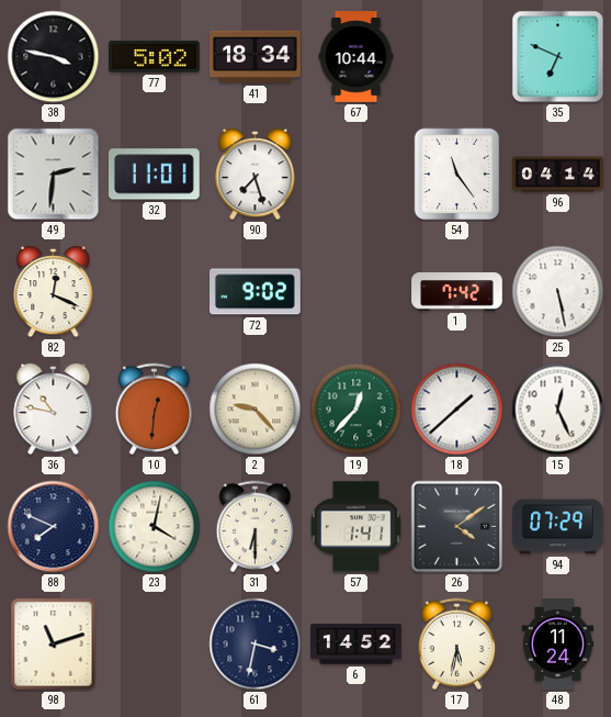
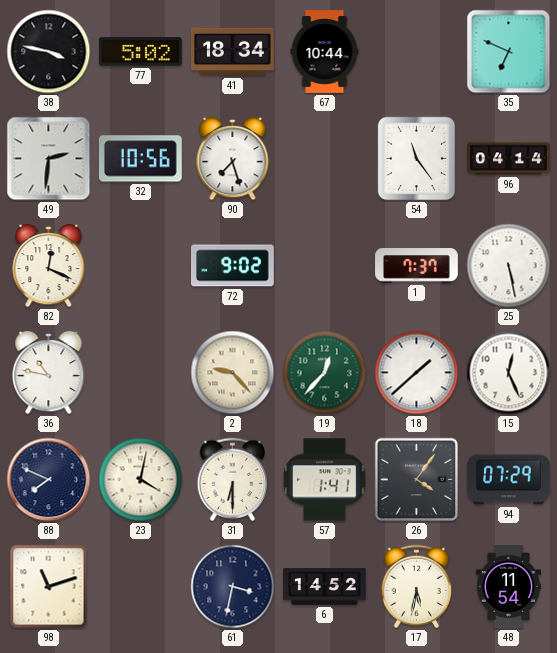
32: 11:01 -> 10:56
1: 7:42 -> 7:37
10: 12:31 -> none
26: 4:09 -> 4:06
48: 11:24 -> 11:54
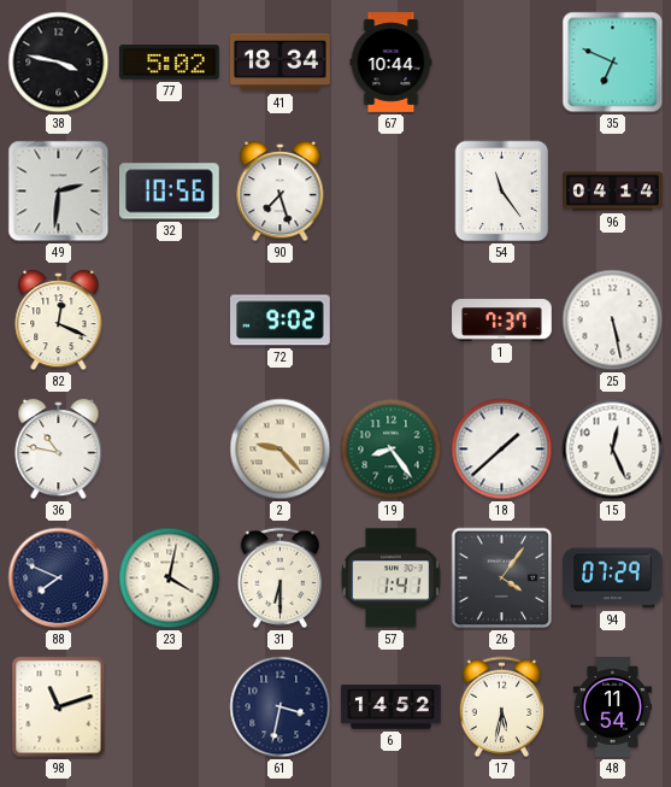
19: 12:37 -> 8:24
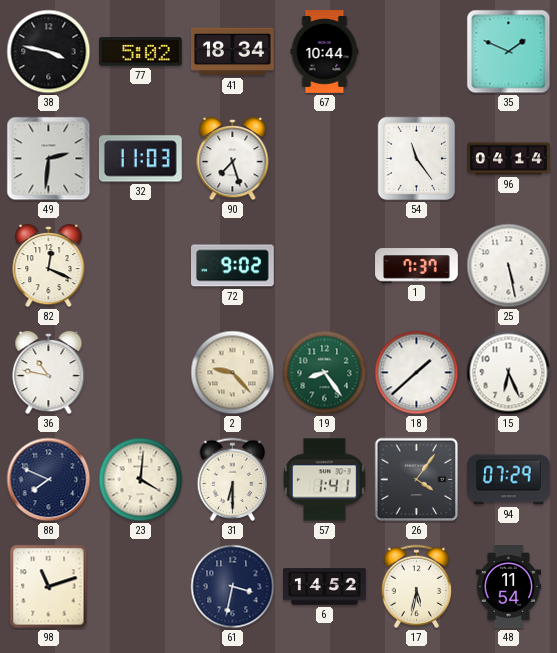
35: 6:49 -> 1:49
32: 10:56 -> 11:03
15: 12:26 -> 6:26
23: 4:02 -> 4:01
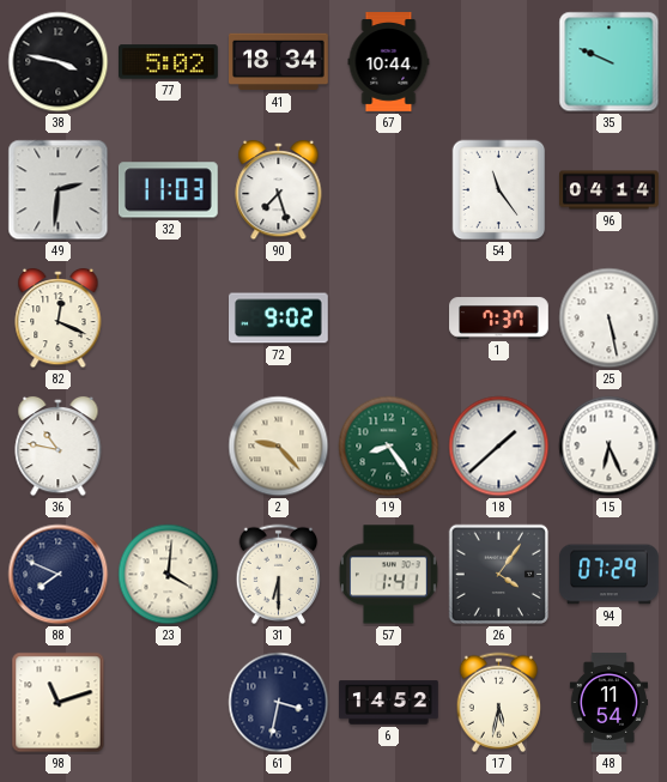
35: 1:49 -> 9:49
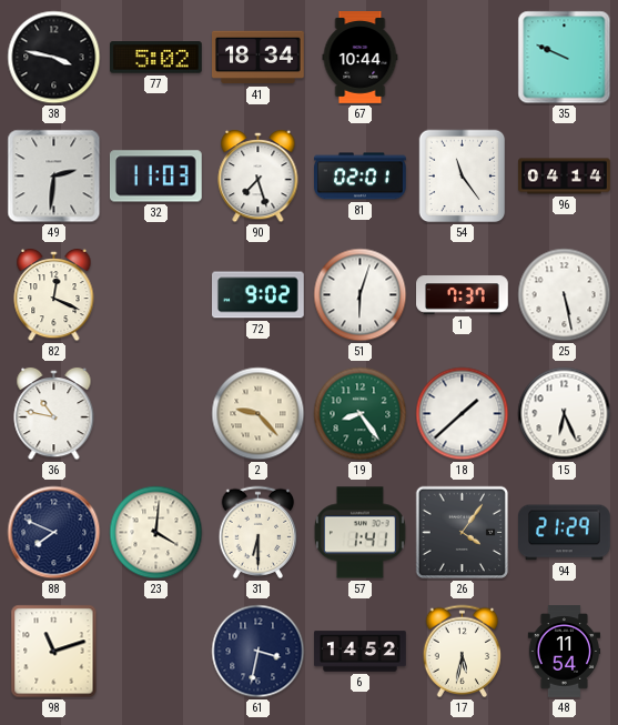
81: none -> 02:01
51: none -> 6:03
94: 07:29 -> 21:29
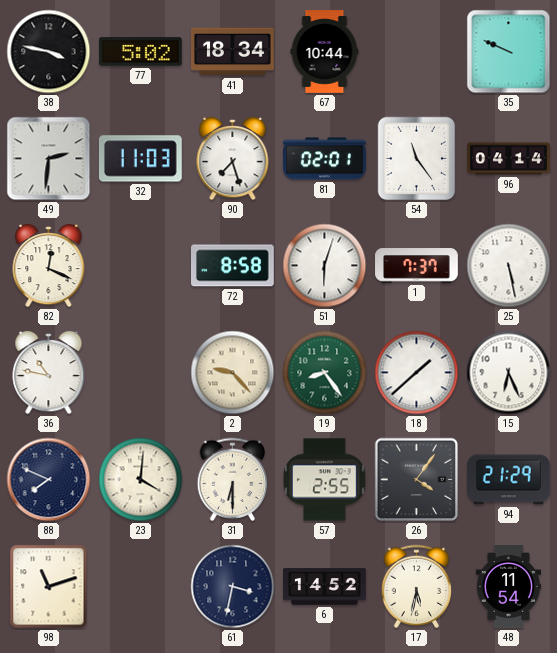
72: 9:02 -> 8:58
57: 1:41 -> 2:55
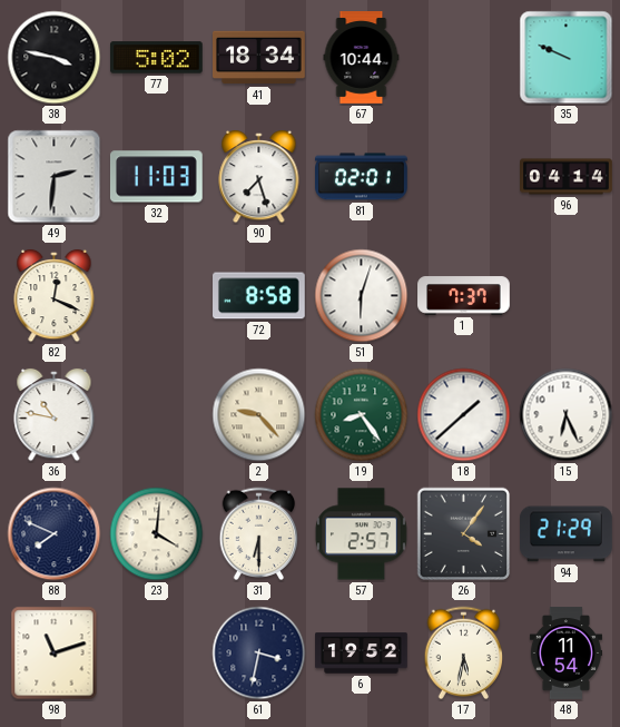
54: 11:24 -> none
25: 5:28 -> none
57: 2:55 -> 2:57
6: 14:52 -> 19:52
